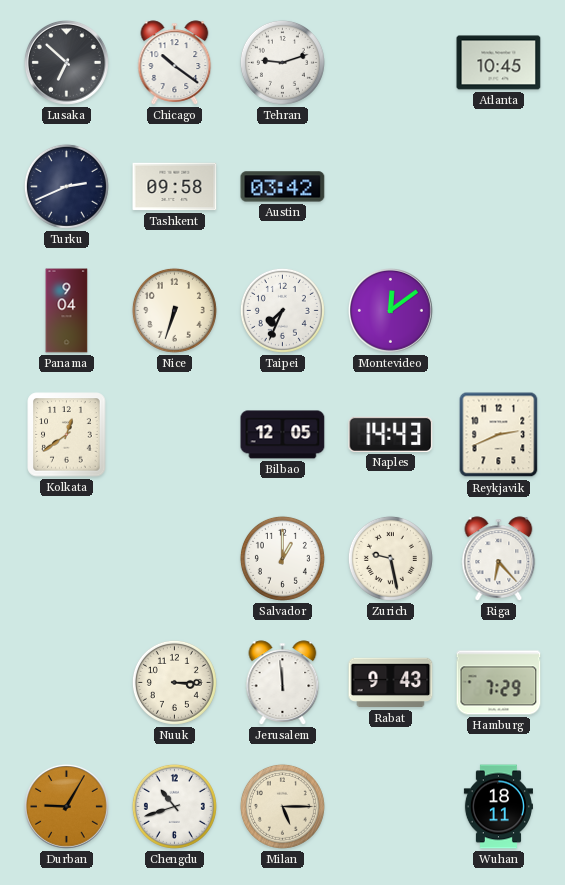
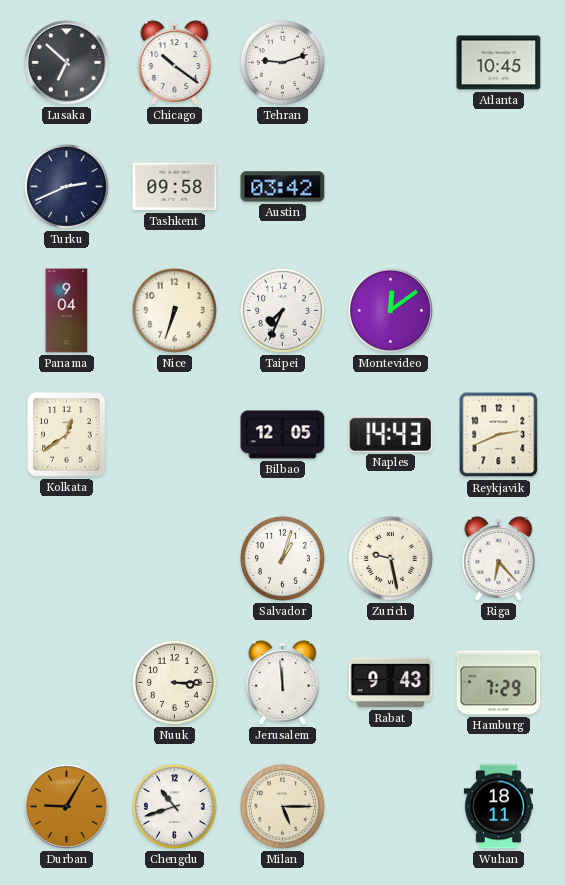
Salvador: 1:00 -> 1:03
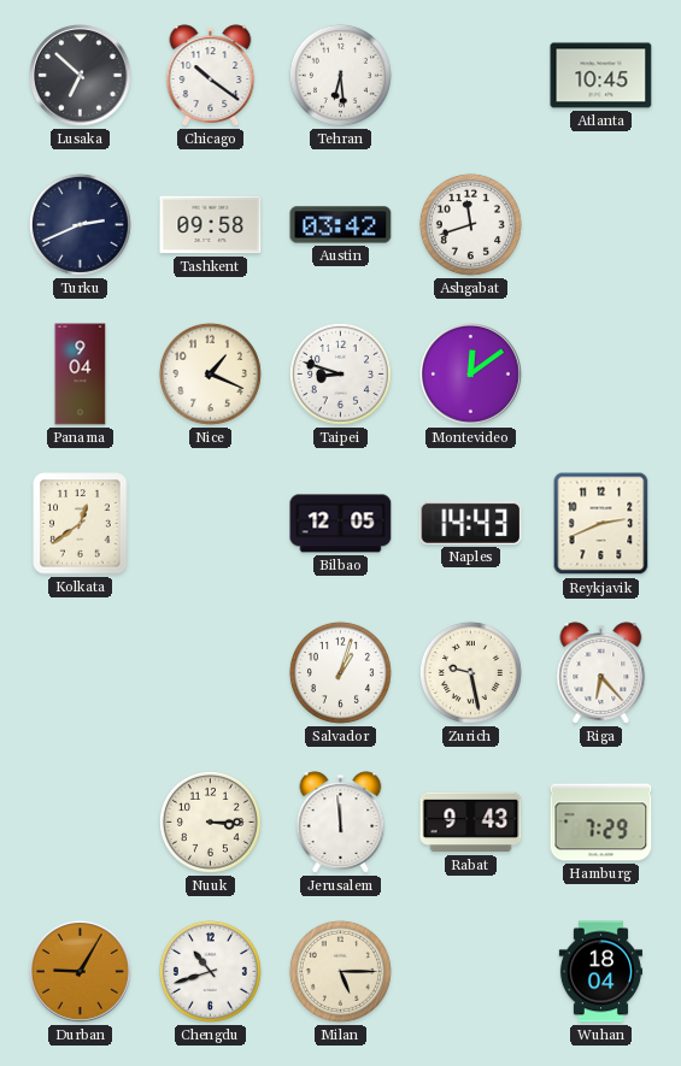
Tehran: 9:12 -> 6:29
Ashgabat: none -> 11:42
Nice: 6:33 -> 1:19
Taipei: 7:34 -> 8:48
Wuhan: 18:11 -> 18:04
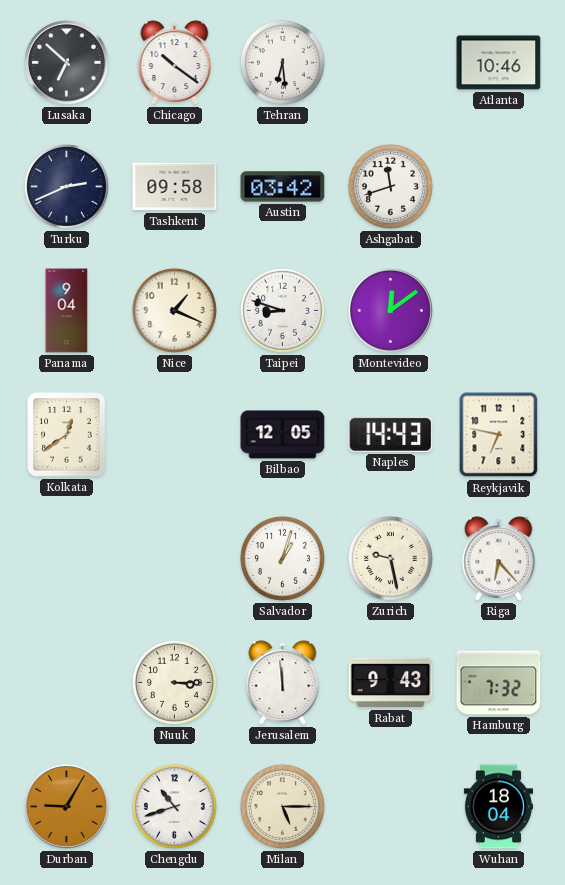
Atlanta: 10:45 -> 10:46
Reykjavik: 2:41 -> 6:47
Hamburg: 7:29 -> 7:32
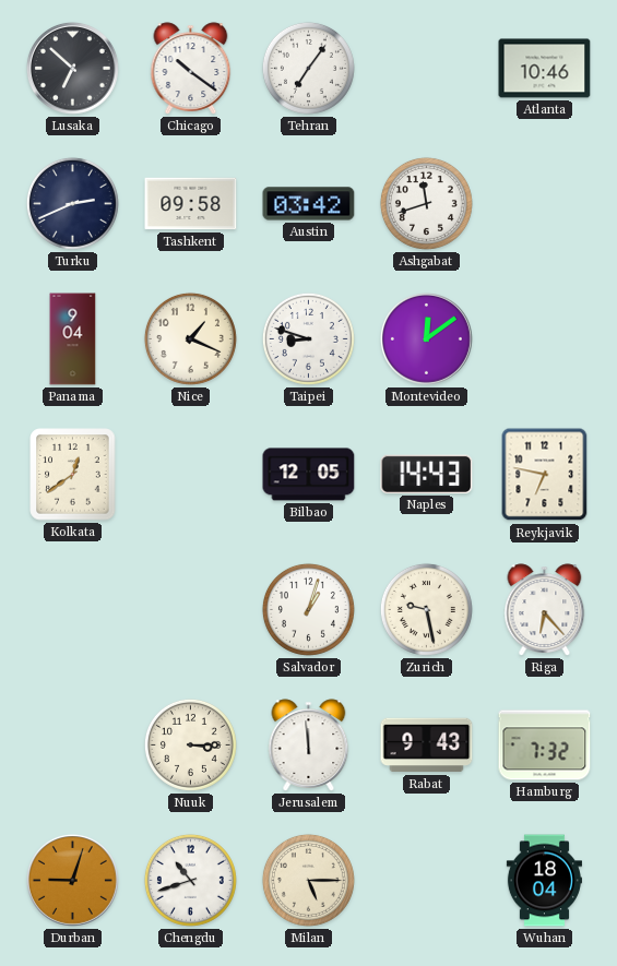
Tehran: 6:29 -> 7:06
Durban: 9:05 -> 9:03
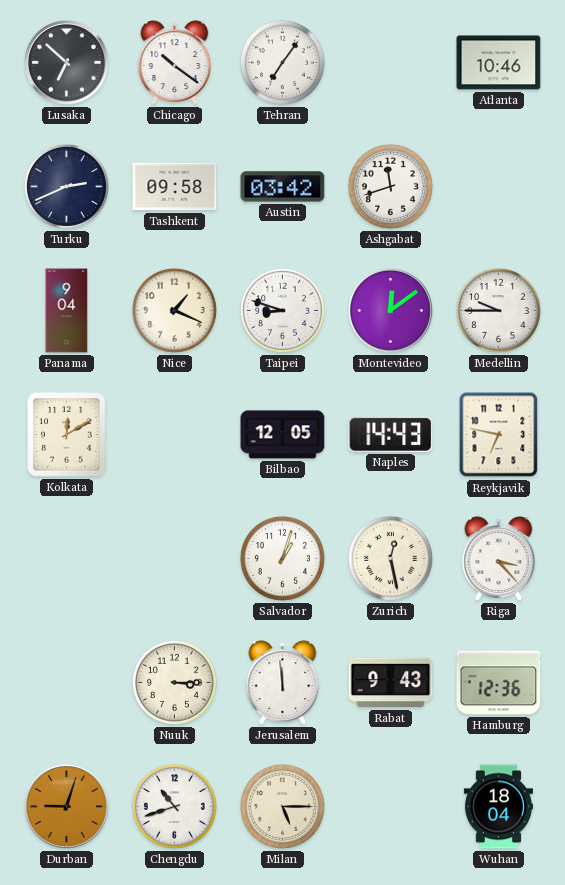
Medellin: none -> 9:45
Kolkata: 12:39 -> 12:10
Zurich: 9:28 -> 12:28
Riga: 6:23 -> 3:23
Hamburg: 7:32 -> 12:36
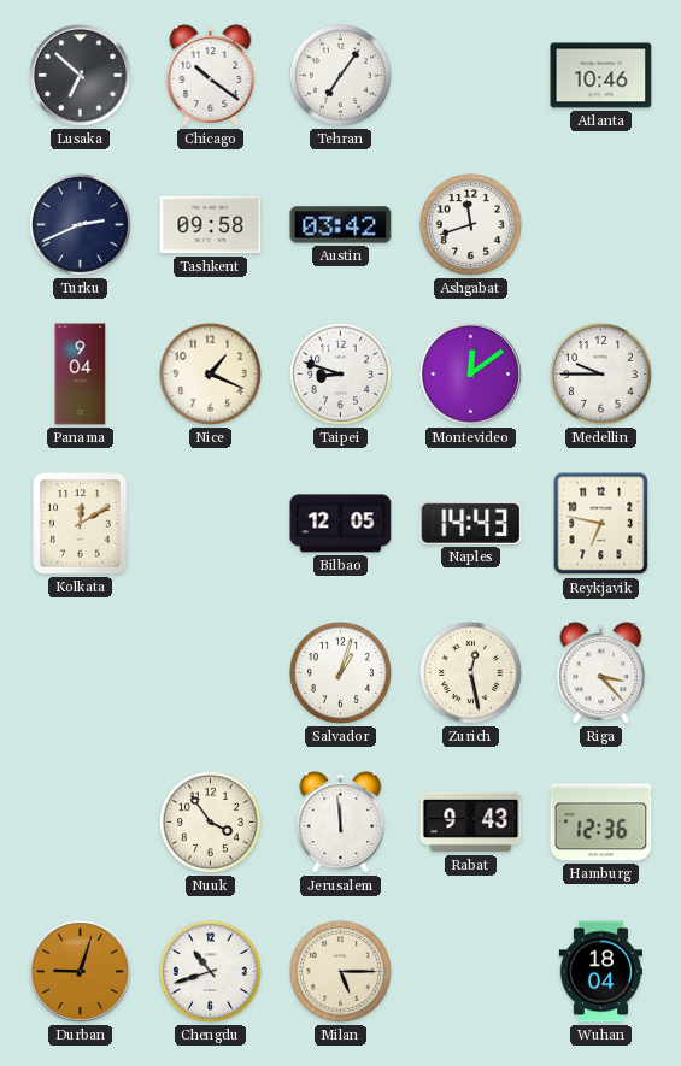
Nuuk: 3:15 -> 3:54
